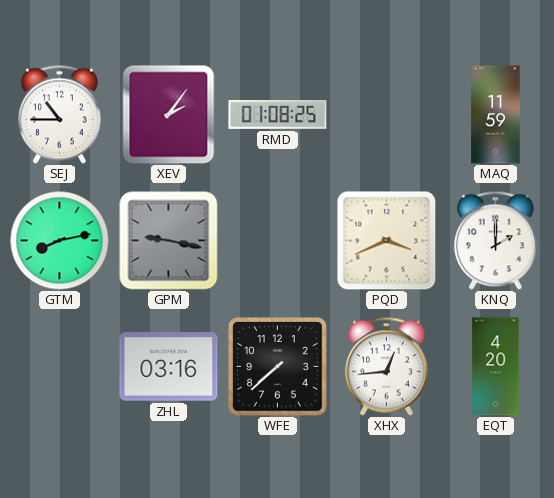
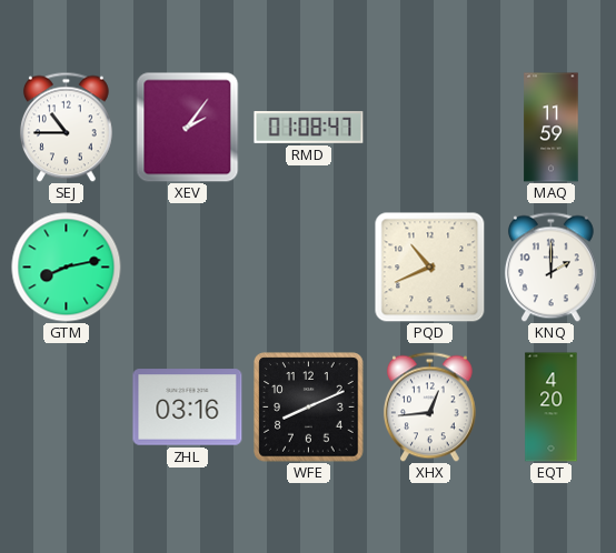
RMD: 01:08:25 -> 01:08:47
GPM: 9:17 -> none
PQD: 3:41 -> 10:41
WFE: 7:38 -> 8:11
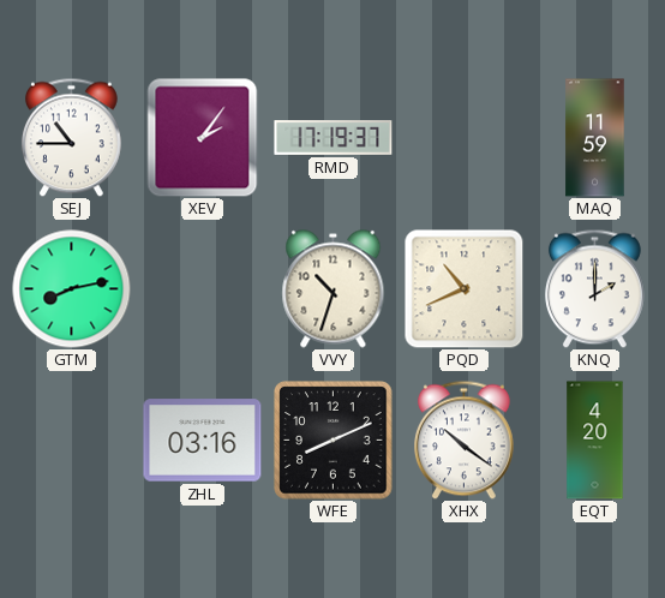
RMD: 01:08 -> 17:19
VVY: none -> 10:33
XHX: 12:44 -> 10:21
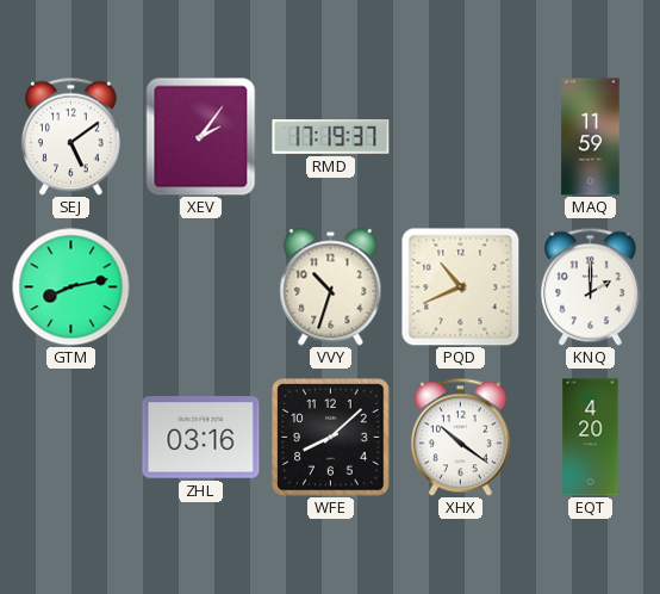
SEJ: 10:45 -> 5:09
WFE: 8:11 -> 8:08
